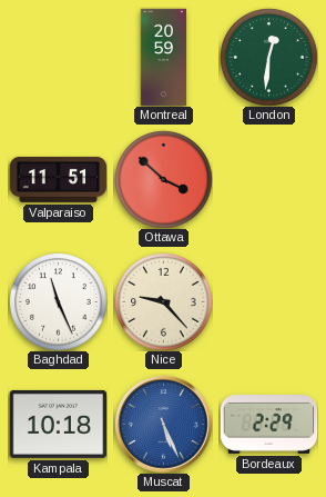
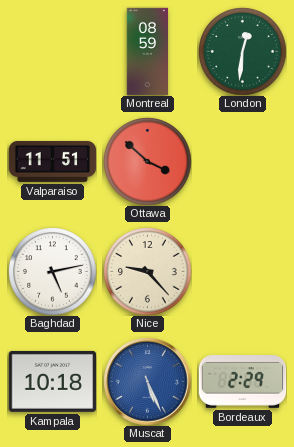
Montreal: 20:59 -> 08:59
Baghdad: 11:26 -> 5:13
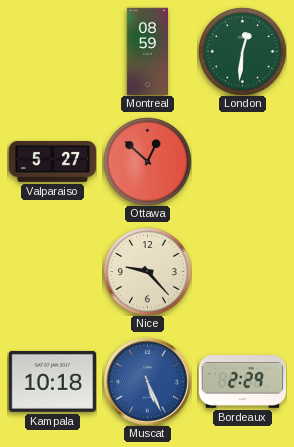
Valparaiso: 11:51 -> 5:27
Ottawa: 3:52 -> 12:52
Baghdad: 5:13 -> none
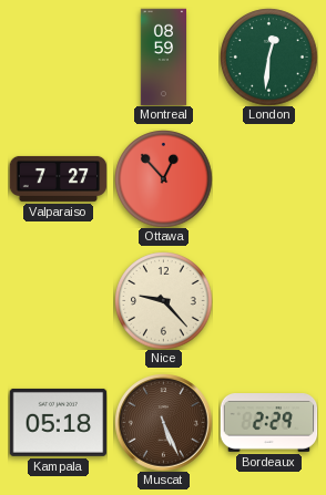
Valparaiso: 5:27 -> 7:27
Ottawa: 12:52 -> 12:53
Kampala: 10:18 -> 05:18
Muscat dial: blue -> brown
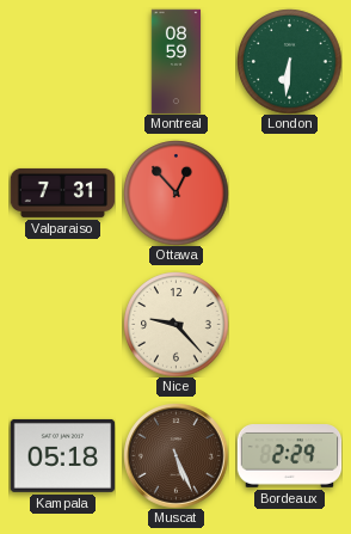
London: 12:31 -> 6:31
Valparaiso: 7:27 -> 7:31
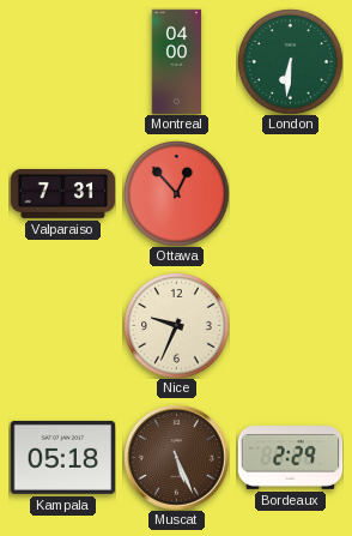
Montreal: 08:59 -> 04:00
Nice: 9:23 -> 9:34
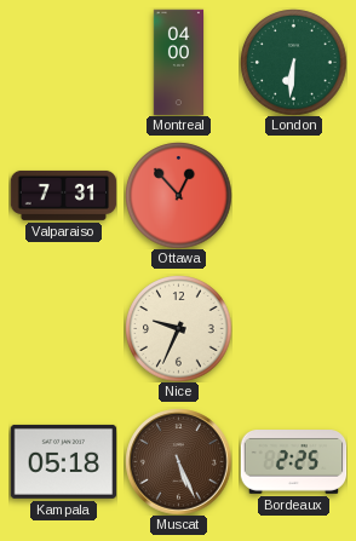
Bordeaux: 2:29 -> 2:25
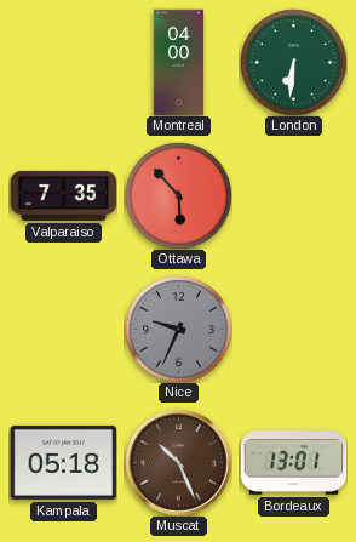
Valparaiso: 7:31 -> 7:35
Ottawa: 12:53 -> 5:53
Nice dial: cream -> grey
Muscat: 5:26 -> 10:26
Bordeaux: 2:25 -> 13:01
